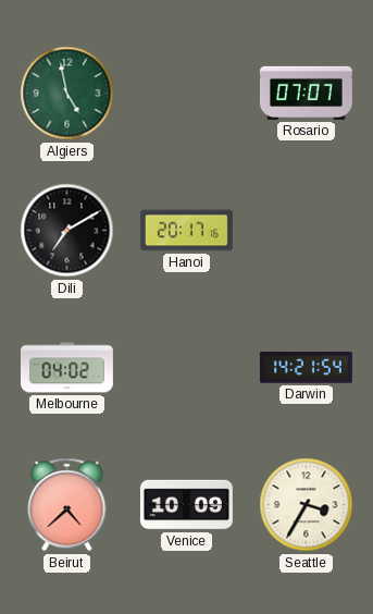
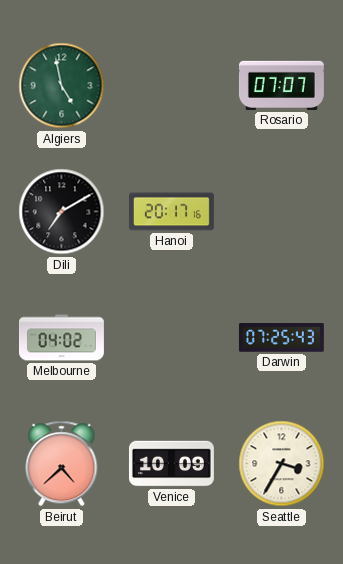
Darwin: 14:21 -> 07:25
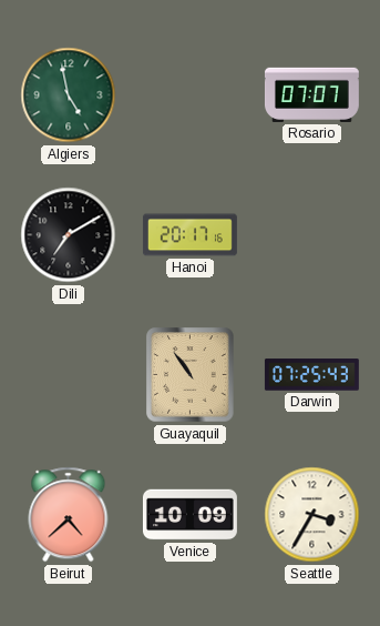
Melbourne: 04:02 -> none
Guayaquil: none -> 10:54
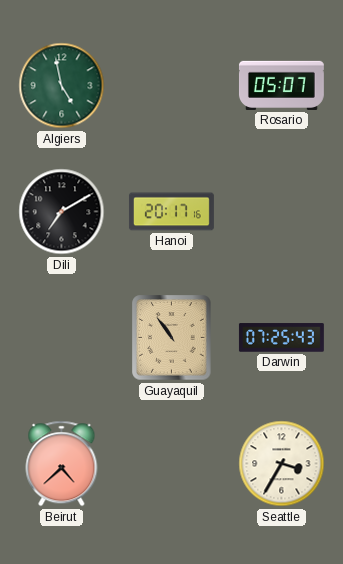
Rosario: 07:07 -> 05:07
Venice: 10:09 -> none
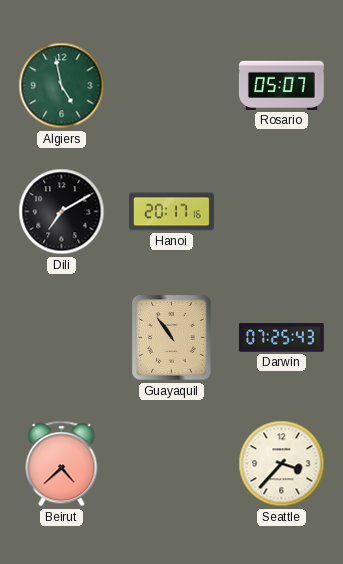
Seattle: 3:35 -> 3:37
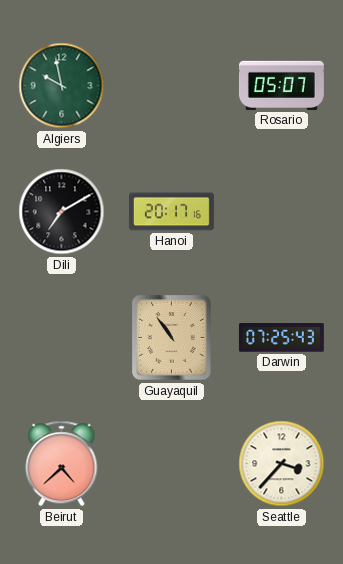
Algiers: 4:58 -> 9:58
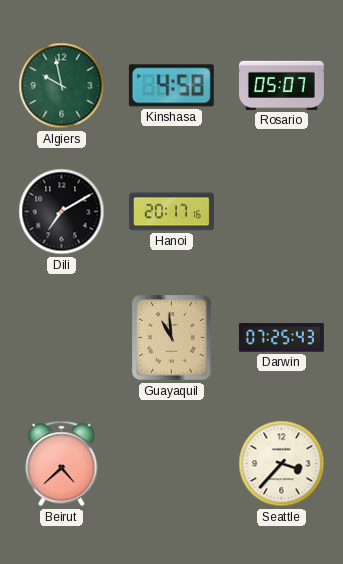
Kinshasa: none -> 4:58
Guayaquil: 10:54 -> 10:59
